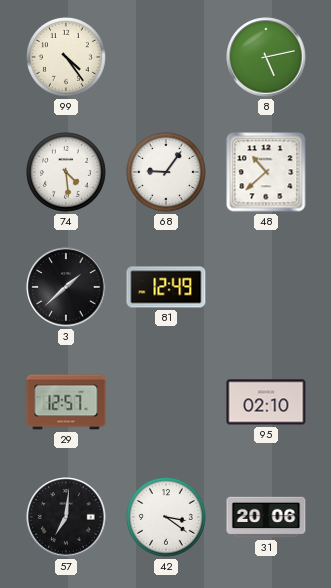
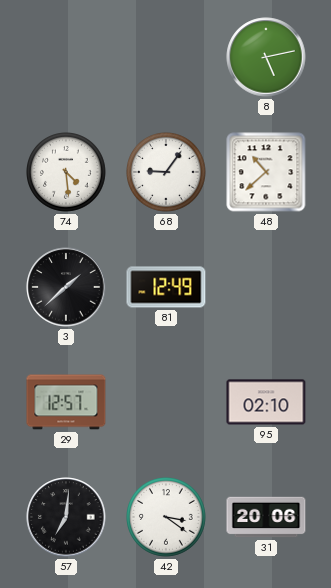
99: 4:24 -> none
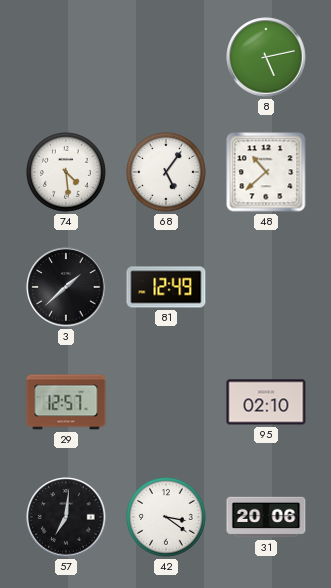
68: 9:06 -> 5:06
